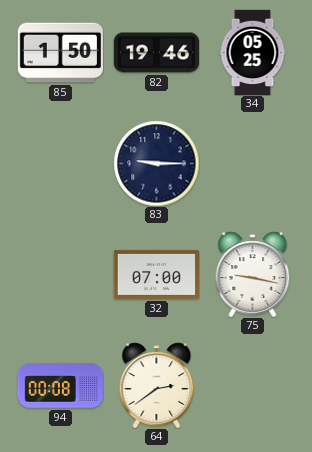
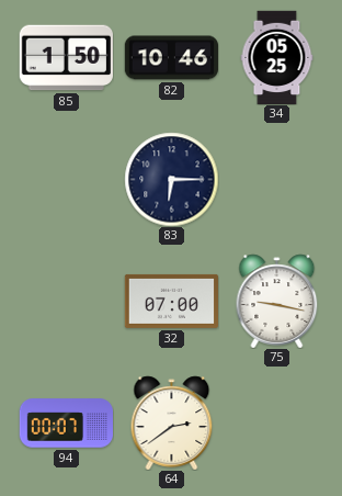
82: 19:46 -> 10:46
83: 9:15 -> 6:15
94: 00:08 -> 00:07
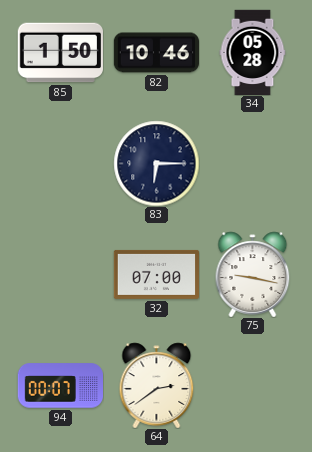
34: 05:25 -> 05:28
